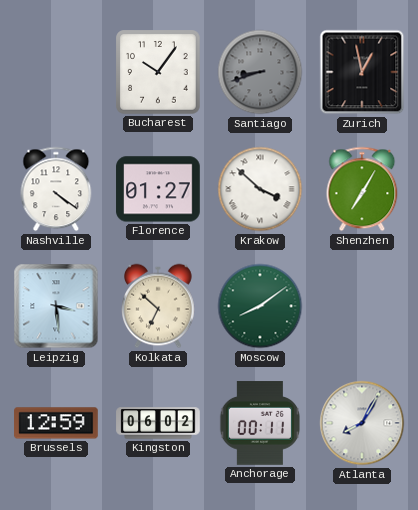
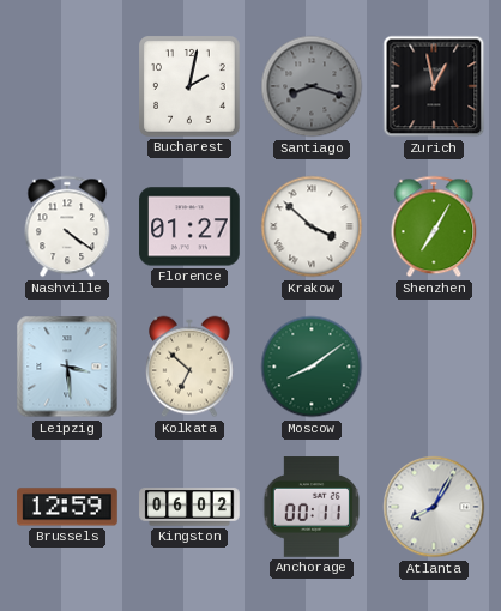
Bucharest: 10:06 -> 2:02
Santiago: 8:42 -> 8:18
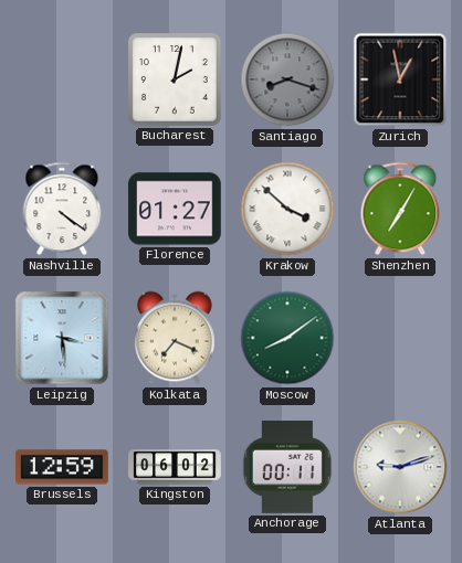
Kolkata: 6:52 -> 7:19
Atlanta: 8:05 -> 9:12
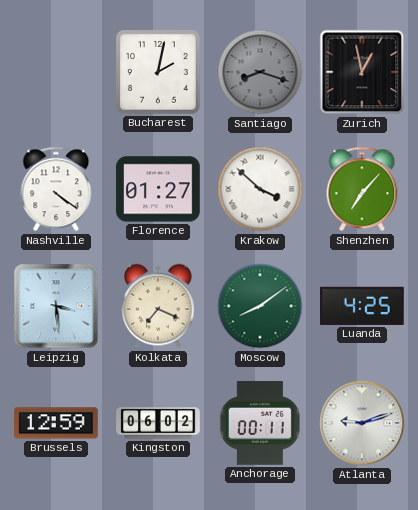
Shenzhen: 7:05 -> 7:07
Luanda: none -> 4:25
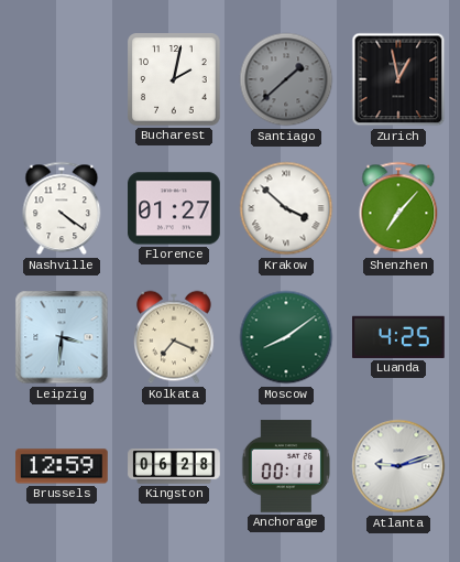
Santiago: 8:18 -> 1:38
Leipzig: 3:29 -> 3:31
Kingston: 06:02 -> 06:28
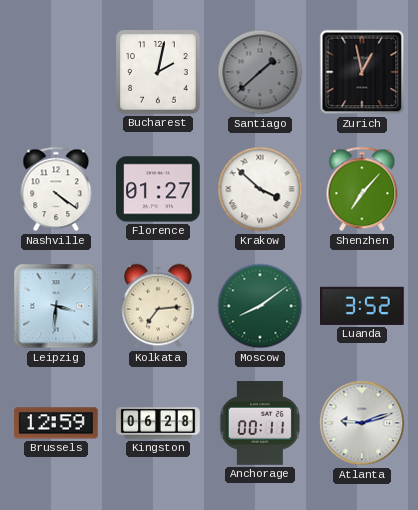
Kolkata: 7:19 -> 7:14
Luanda: 4:25 -> 3:52
